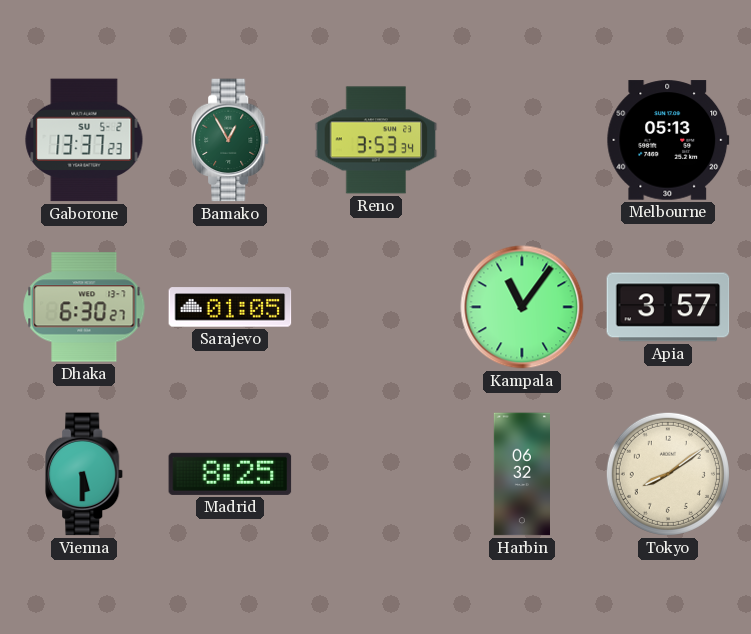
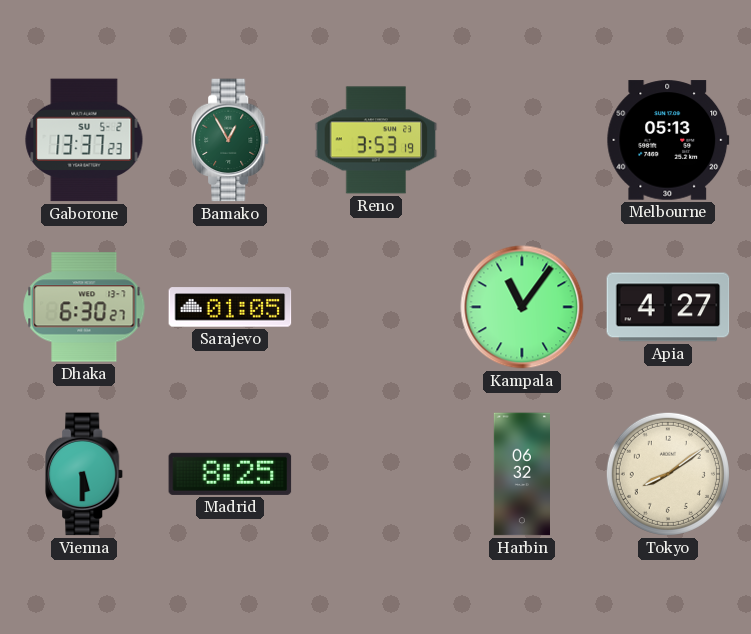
Reno: 3:53:34 -> 3:53:19
Apia: 3:57 -> 4:27
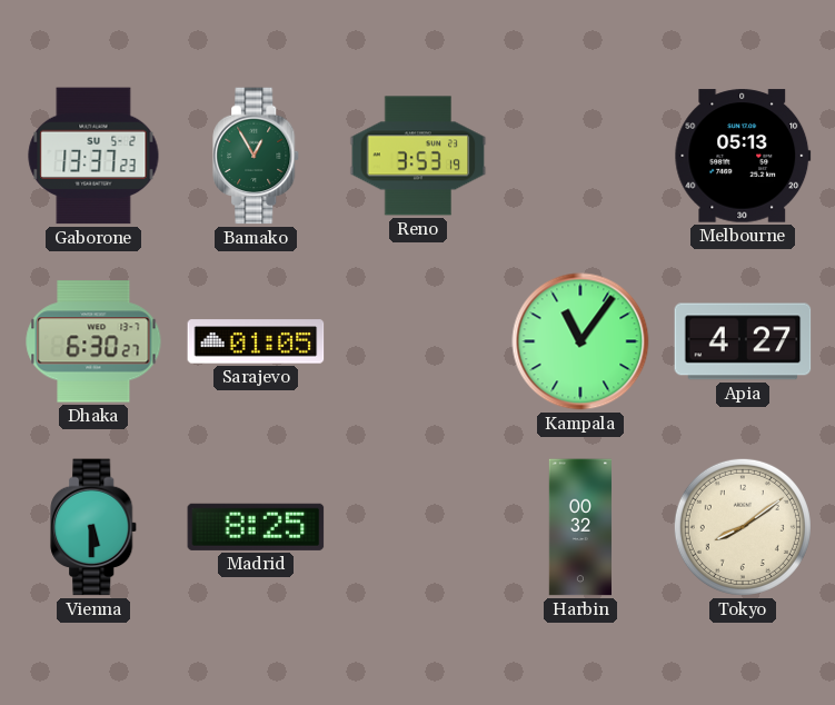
Harbin: 06:32 -> 00:32
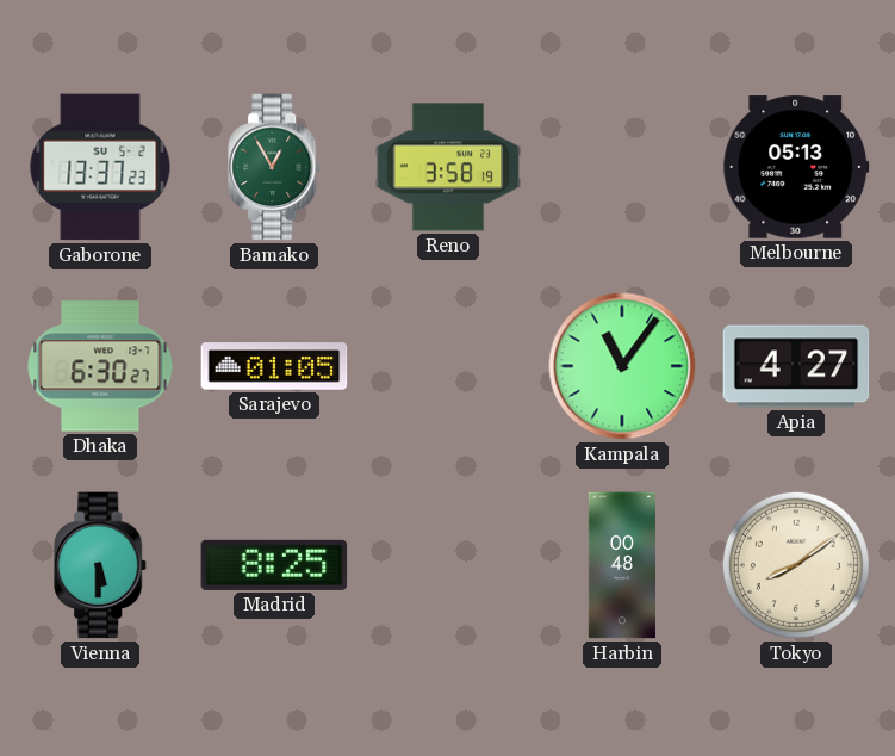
Reno: 3:53 -> 3:58
Harbin: 00:32 -> 00:48
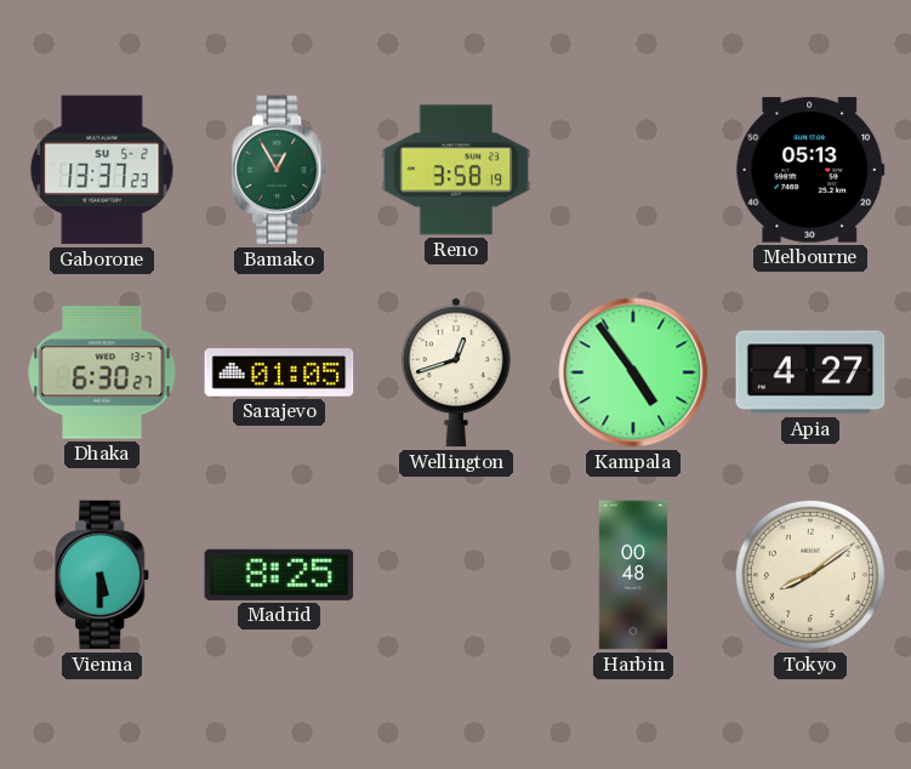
Wellington: none -> 12:42
Kampala: 11:06 -> 4:54
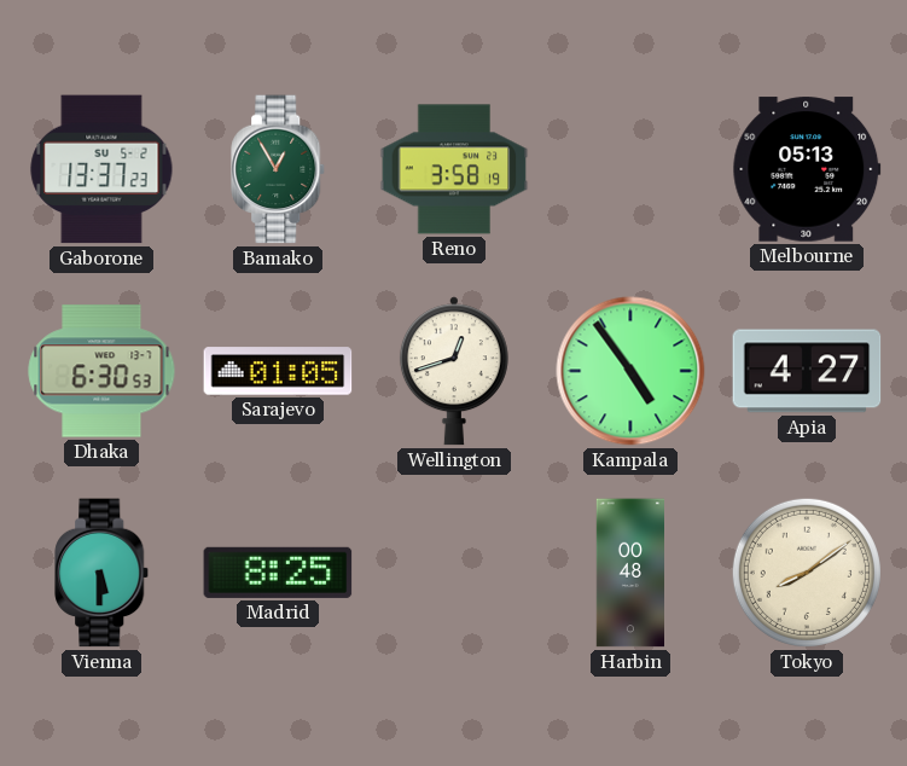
Dhaka: 6:30:27 -> 6:30:53
